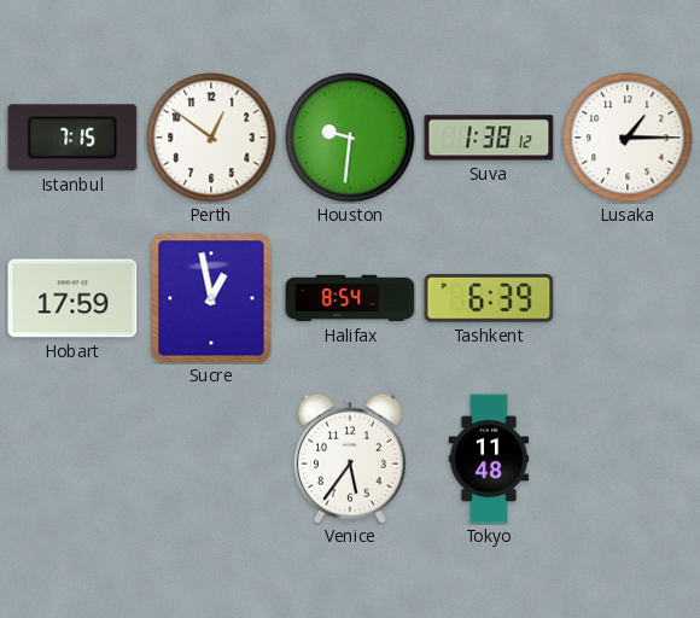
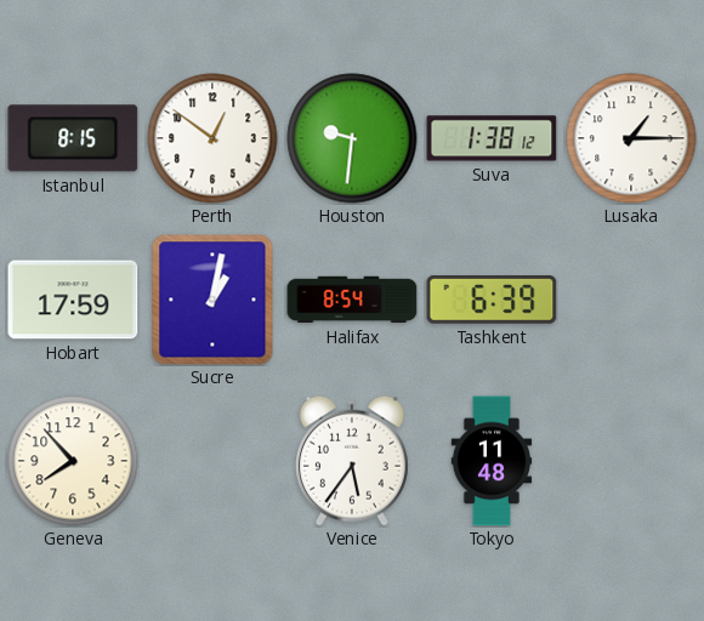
Istanbul: 7:15 -> 8:15
Sucre: 12:58 -> 1:02
Geneva: none -> 7:53
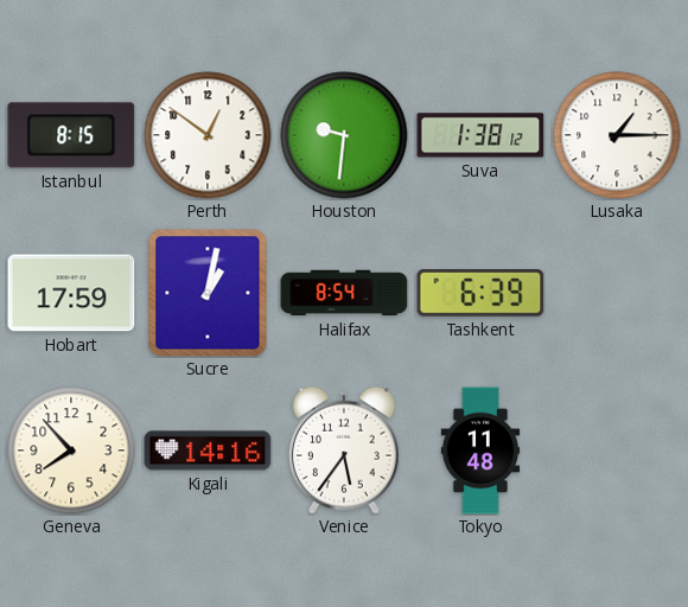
Kigali: none -> 14:16
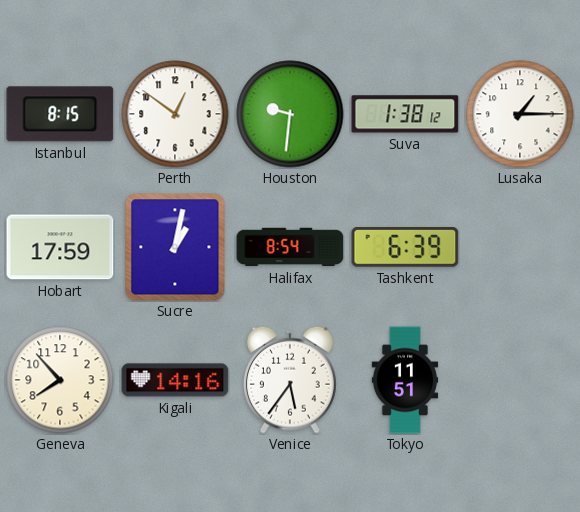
Tokyo: 11:48 -> 11:51
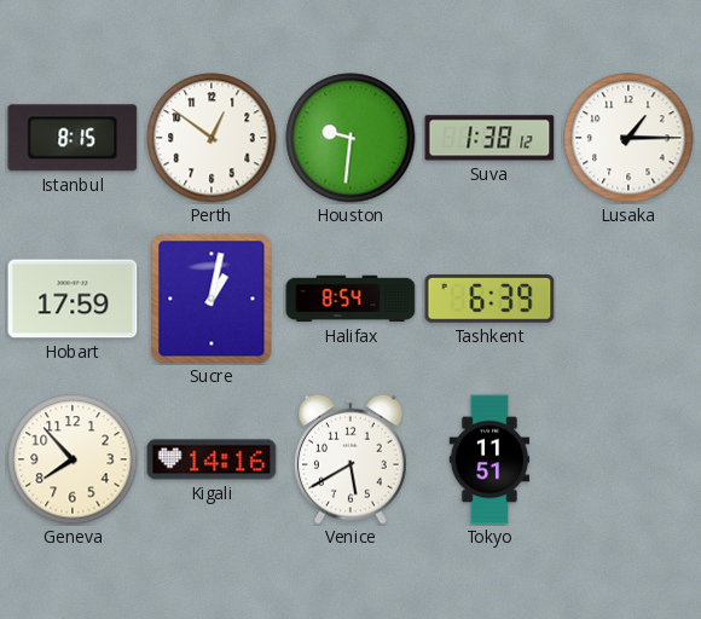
Venice: 5:36 -> 5:40
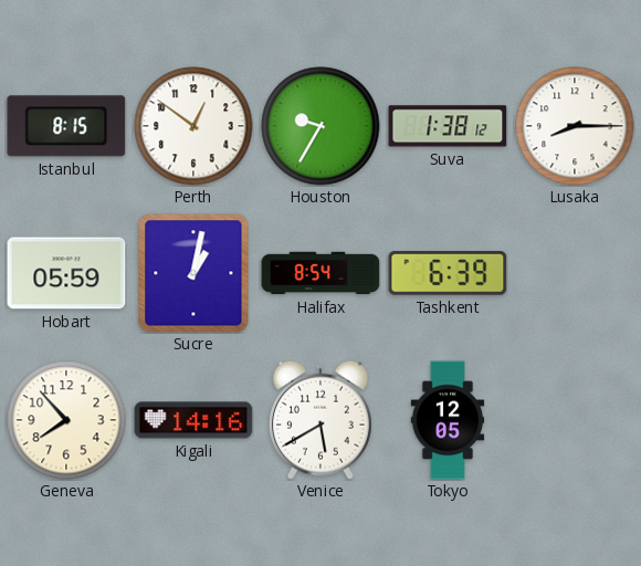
Houston: 9:31 -> 9:35
Lusaka: 1:15 -> 8:15
Hobart: 17:59 -> 05:59
Tokyo: 11:51 -> 12:05
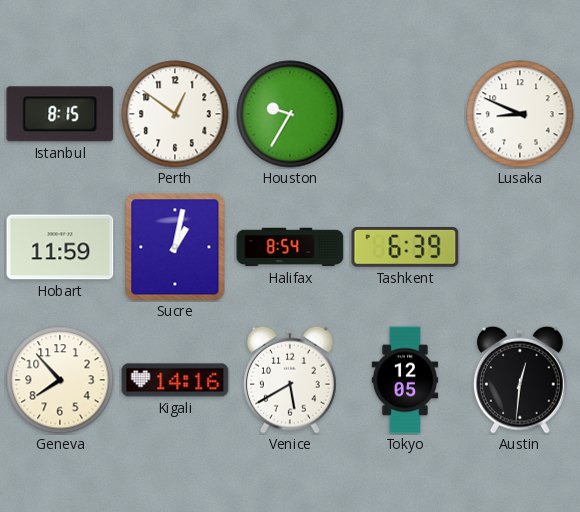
Suva: 1:38 -> none
Lusaka: 8:15 -> 8:49
Hobart: 05:59 -> 11:59
Austin: none -> 12:31
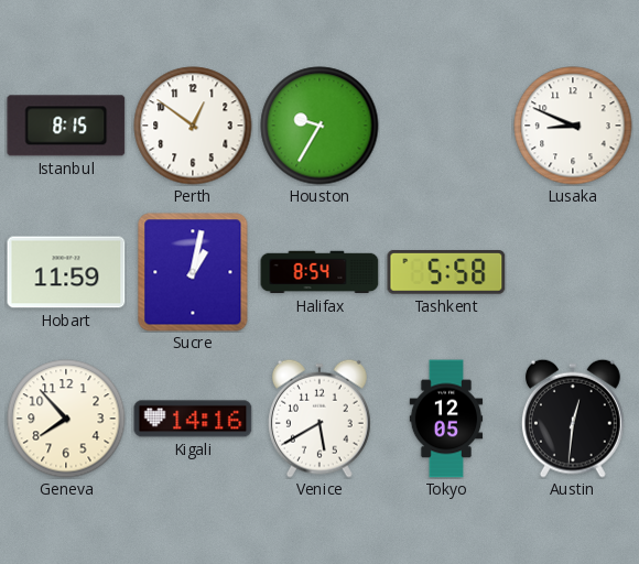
Tashkent: 6:39 -> 5:58
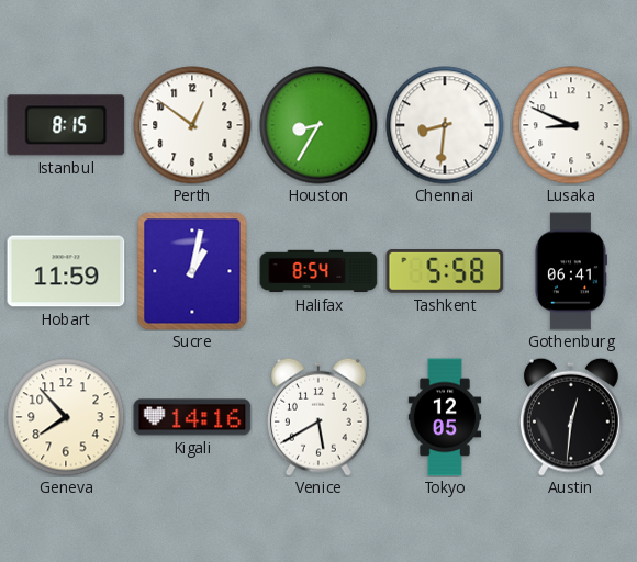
Houston: 9:35 -> 8:35
Chennai: none -> 8:31
Gothenburg: none -> 06:41
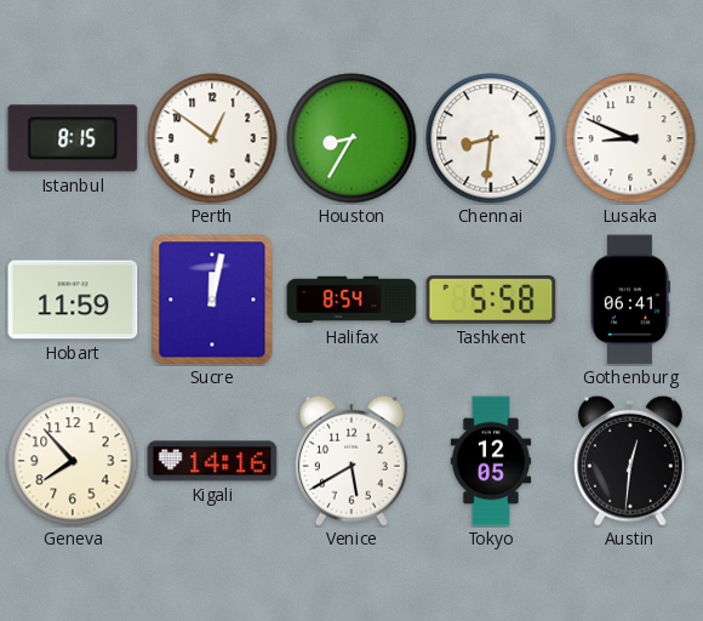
Sucre: 1:02 -> 12:02
